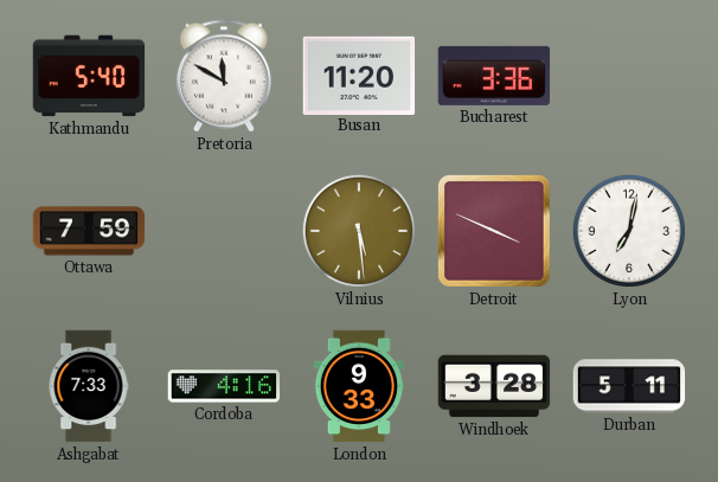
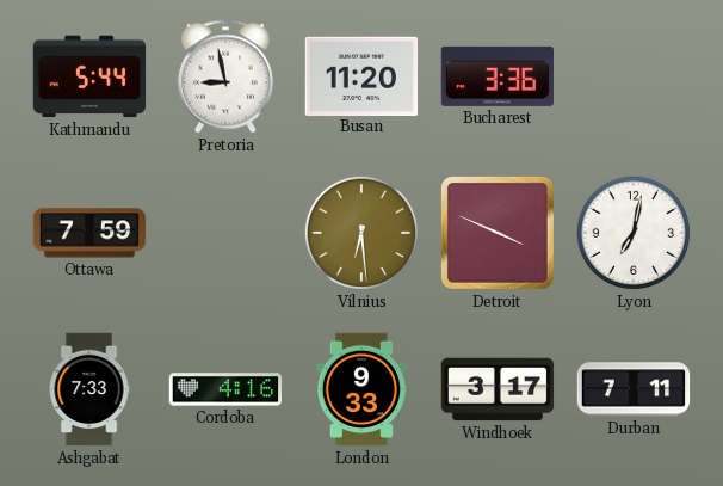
Kathmandu: 5:40 -> 5:44
Pretoria: 11:50 -> 8:58
Vilnius: 5:29 -> 6:29
Windhoek: 3:28 -> 3:17
Durban: 5:11 -> 7:11
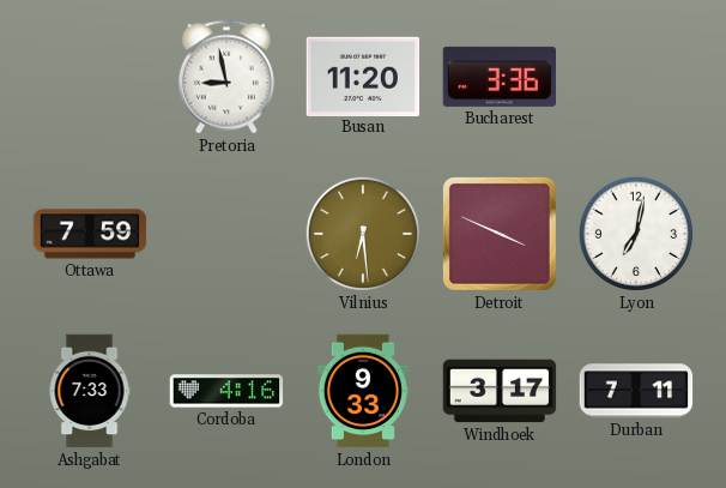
Kathmandu: 5:44 -> none
